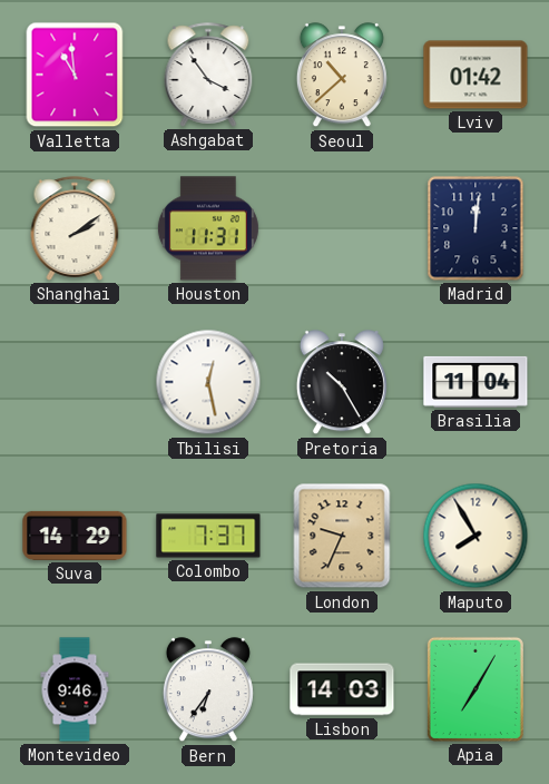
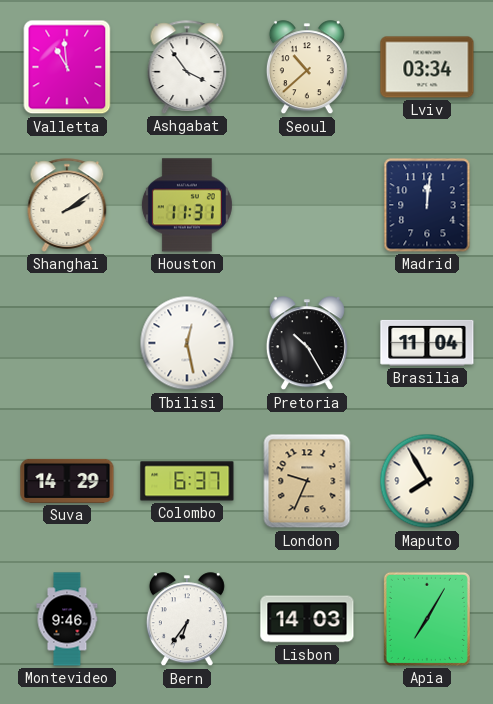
Lviv: 01:42 -> 03:34
Colombo: 7:37 -> 6:37
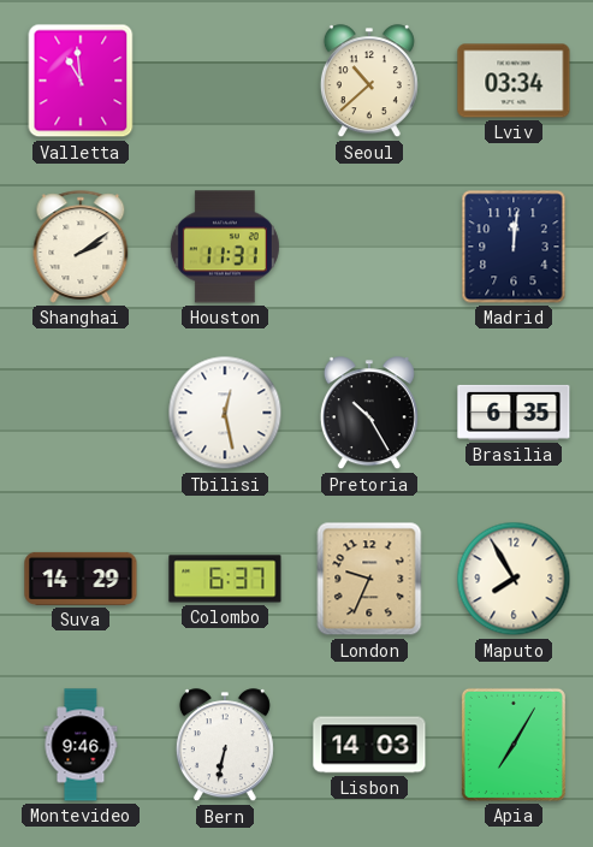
Ashgabat: 3:54 -> none
Brasilia: 11:04 -> 6:35
Bern: 6:36 -> 6:32
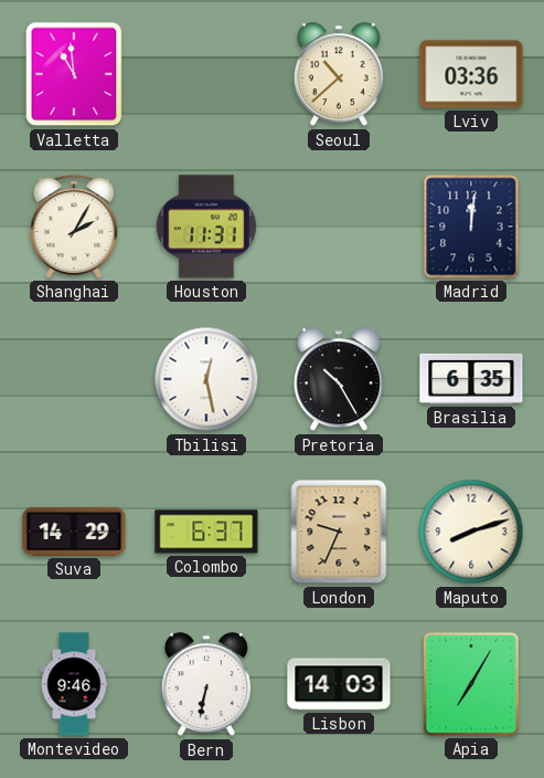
Lviv: 03:34 -> 03:36
Shanghai: 2:09 -> 2:05
Maputo: 7:55 -> 8:12
